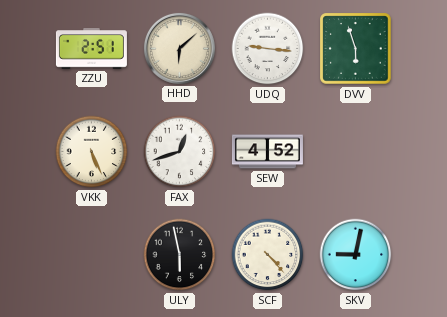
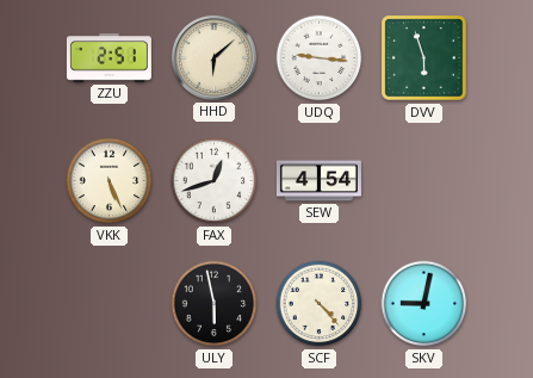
SEW: 4:52 -> 4:54
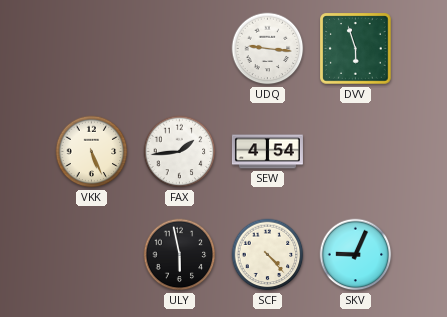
ZZU: 2:51 -> none
HHD: 6:08 -> none
FAX: 12:42 -> 1:44
SKV: 9:02 -> 9:04
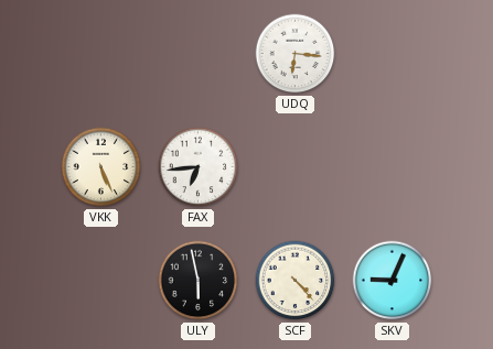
UDQ: 9:16 -> 6:16
DVV: 5:57 -> none
FAX: 1:44 -> 6:44
SEW: 4:54 -> none
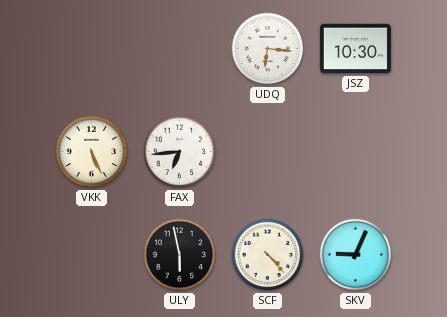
JSZ: none -> 10:30
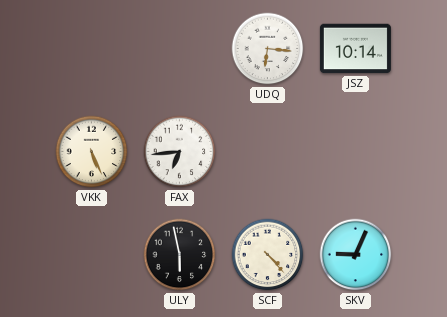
JSZ: 10:30 -> 10:14
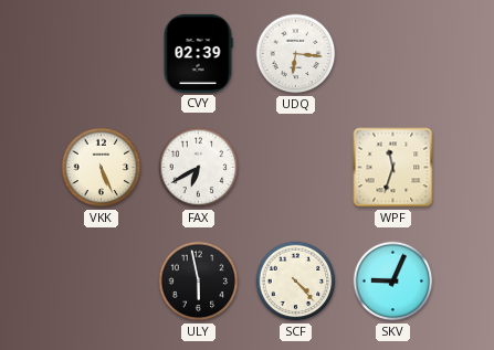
CVY: none -> 02:39
JSZ: 10:14 -> none
FAX: 6:44 -> 6:40
WPF: none -> 11:33
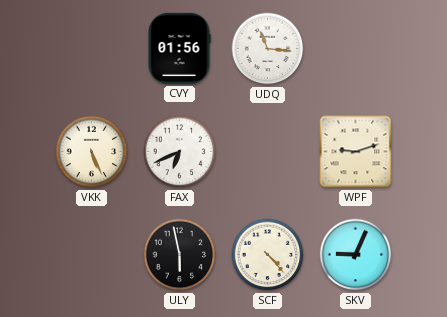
CVY: 02:39 -> 01:56
UDQ: 6:16 -> 11:16
FAX: 6:40 -> 6:41
WPF: 11:33 -> 9:12
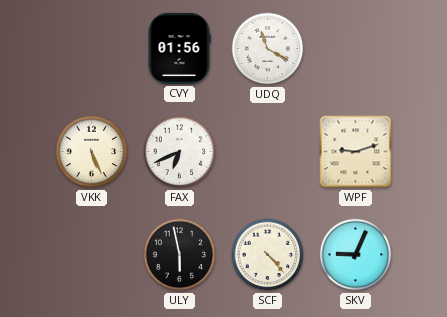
UDQ: 11:16 -> 11:20
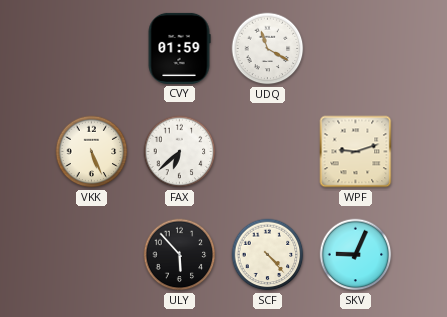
CVY: 01:56 -> 01:59
FAX: 6:41 -> 6:38
ULY: 5:58 -> 5:53
